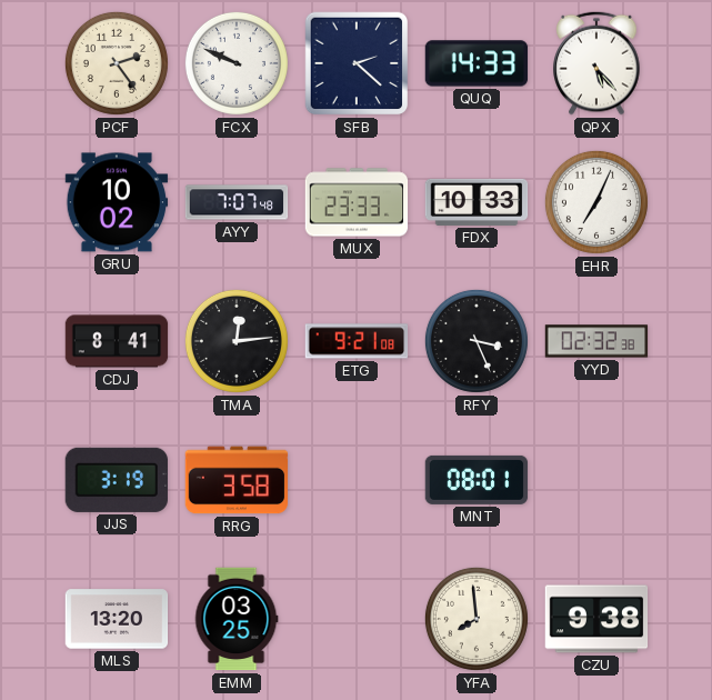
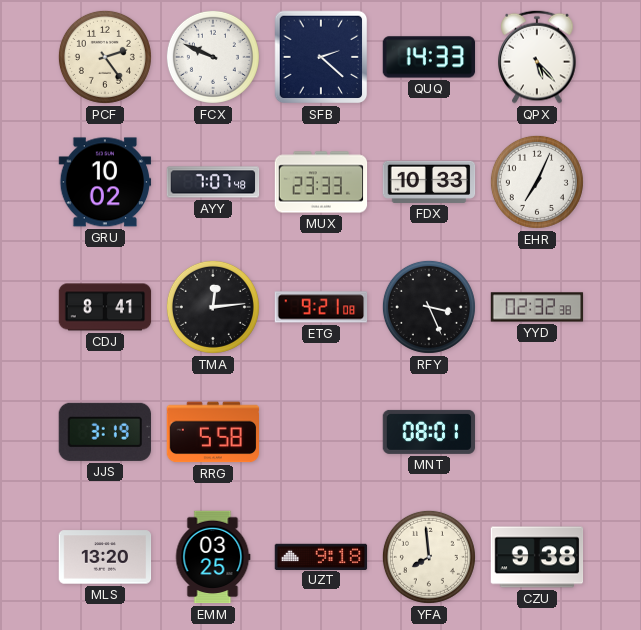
RRG: 3:58 -> 5:58
UZT: none -> 9:18
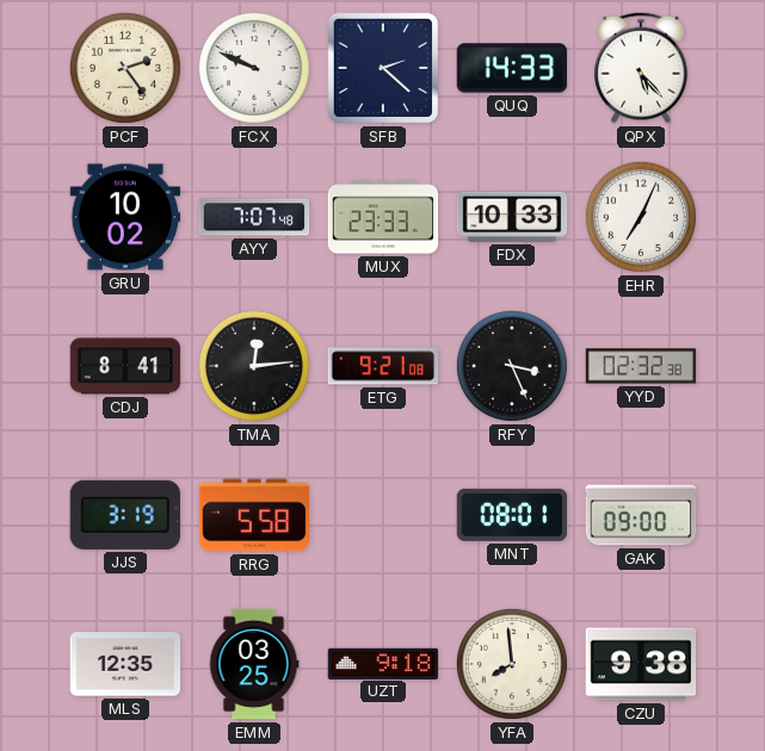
GAK: none -> 09:00
MLS: 13:20 -> 12:35
